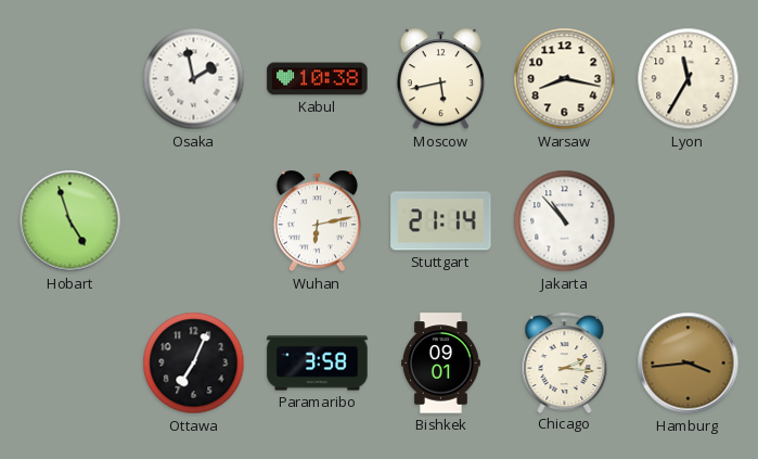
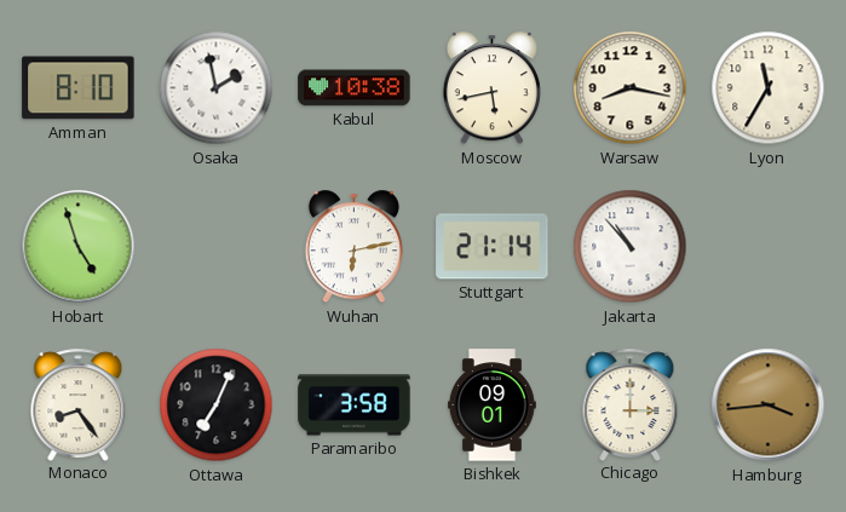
Amman: none -> 8:10
Monaco: none -> 8:24
Chicago: 2:16 -> 3:00
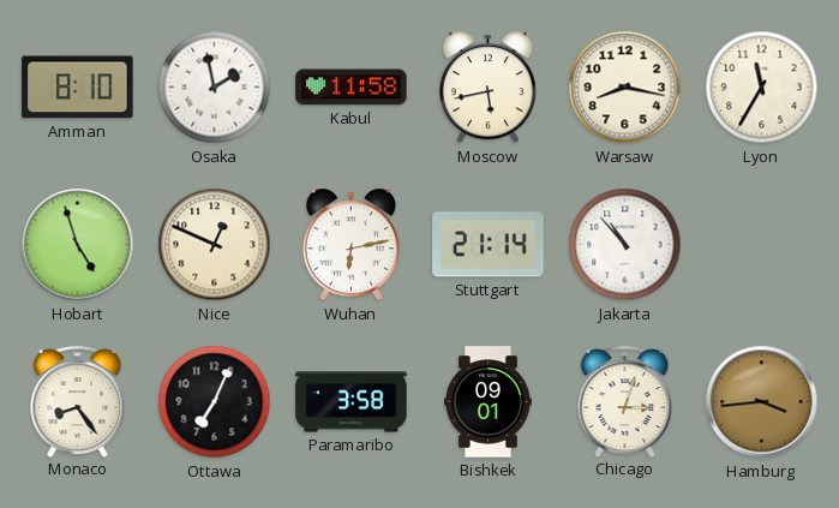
Kabul: 10:38 -> 11:58
Nice: none -> 12:49
Chicago: 3:00 -> 3:03
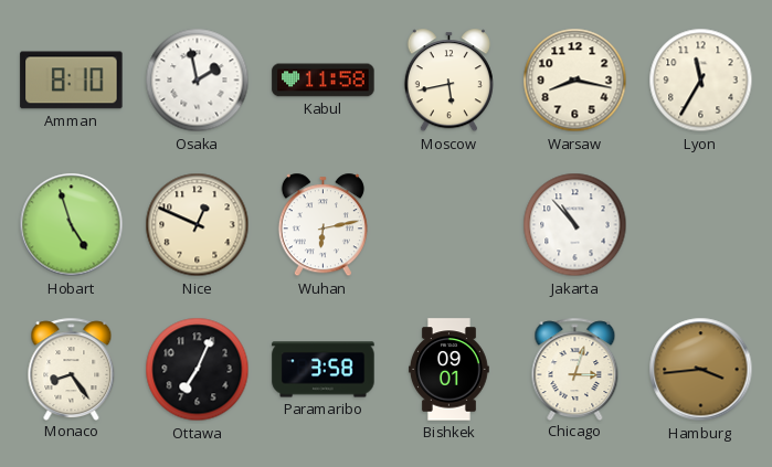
Stuttgart: 21:14 -> none
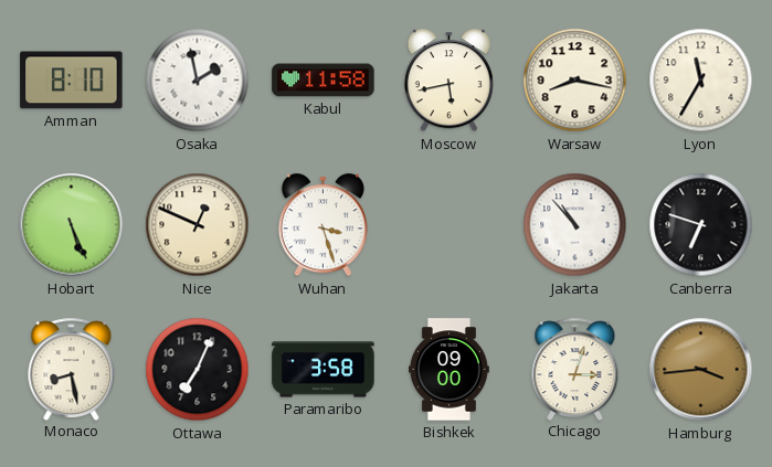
Hobart: 4:57 -> 5:26
Wuhan: 6:13 -> 3:27
Canberra: none -> 6:48
Monaco: 8:24 -> 8:28
Bishkek: 09:01 -> 09:00
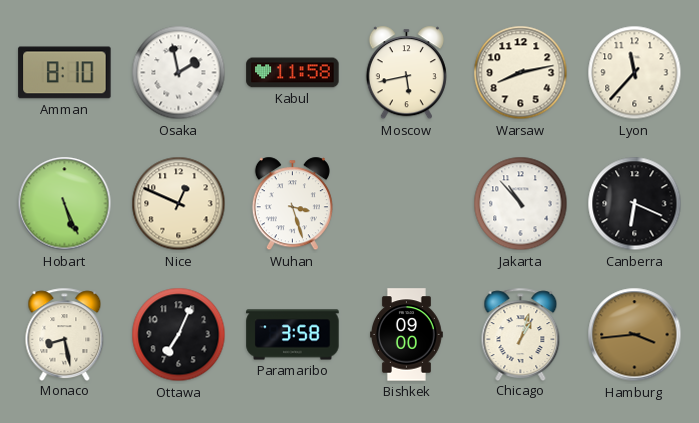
Warsaw: 8:17 -> 8:13
Lyon: 11:35 -> 11:37
Canberra: 6:48 -> 6:19
Chicago: 3:03 -> 1:03
